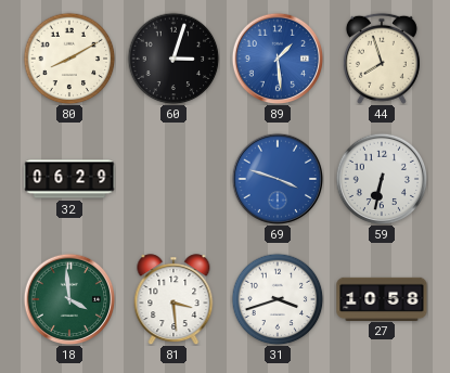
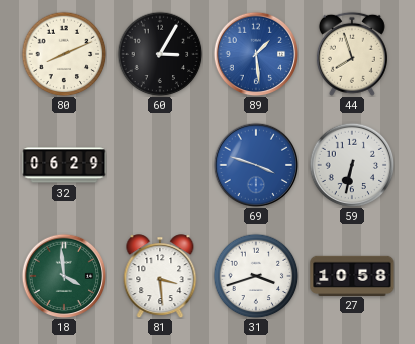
80: 8:10 -> 8:11
60: 3:03 -> 3:05
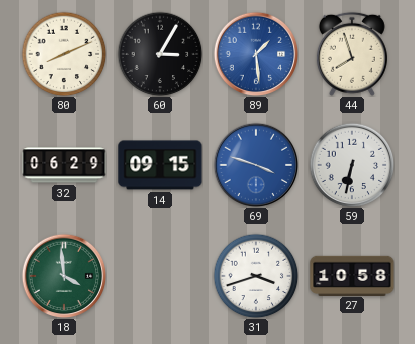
14: none -> 09:15
81: 3:29 -> none
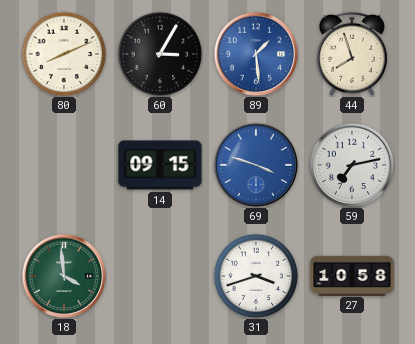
32: 06:29 -> none
59: 6:32 -> 7:13
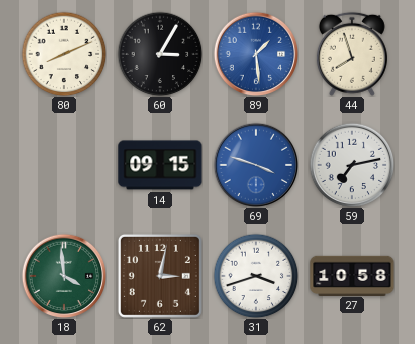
62: none -> 3:02
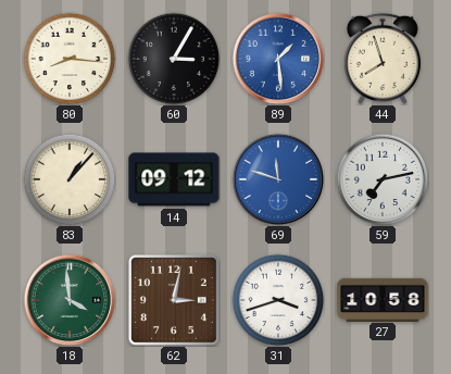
80: 8:11 -> 8:16
83: none -> 1:07
14: 09:15 -> 09:12
69: 3:48 -> 11:48
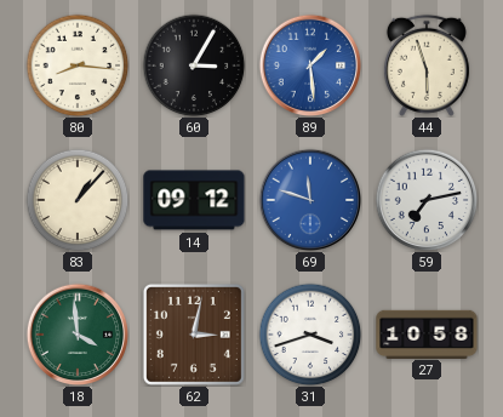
44: 7:57 -> 5:57
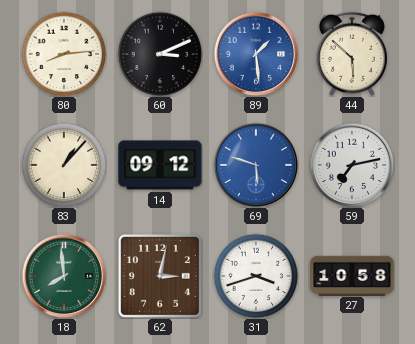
80: 8:16 -> 8:14
60: 3:05 -> 3:11
44: 5:57 -> 5:52
69: 11:48 -> 5:48
18: 3:59 -> 7:59
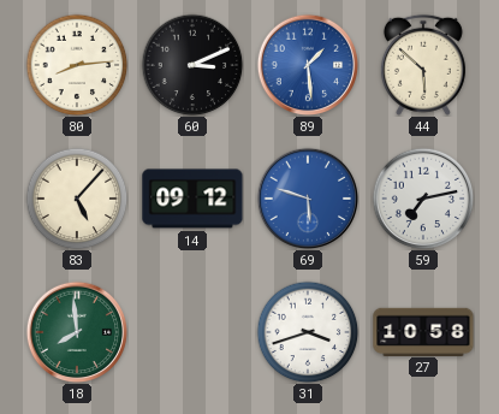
83: 1:07 -> 5:07
62: 3:02 -> none
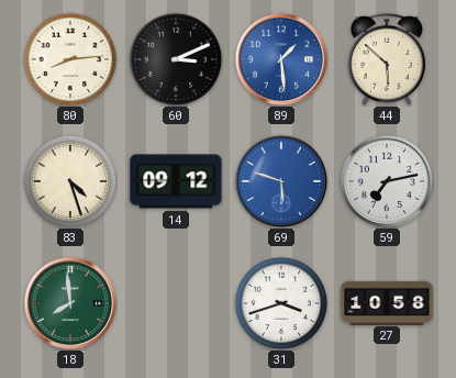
83: 5:07 -> 4:27
